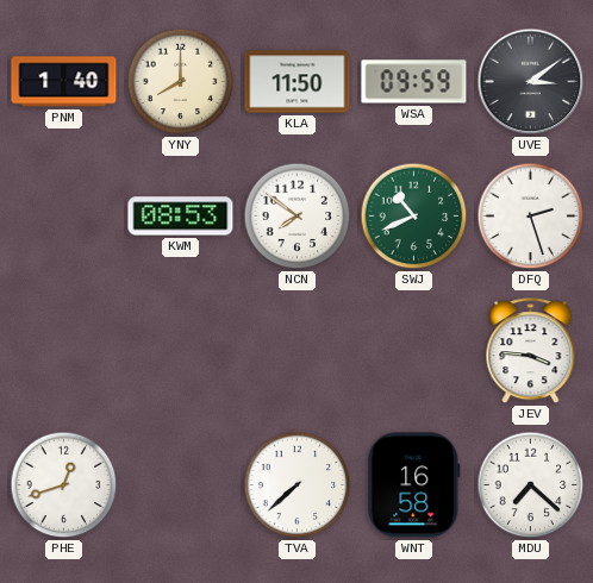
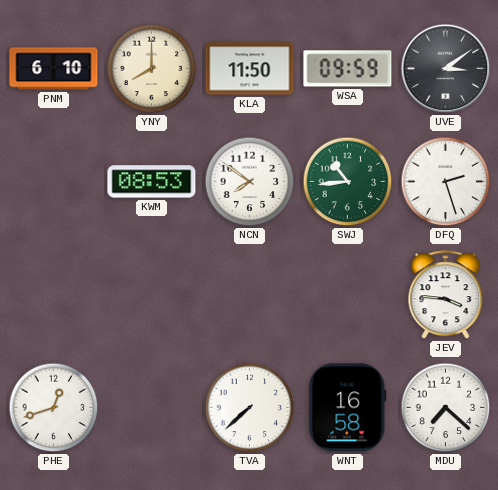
PNM: 1:40 -> 6:10
SWJ: 10:41 -> 10:44
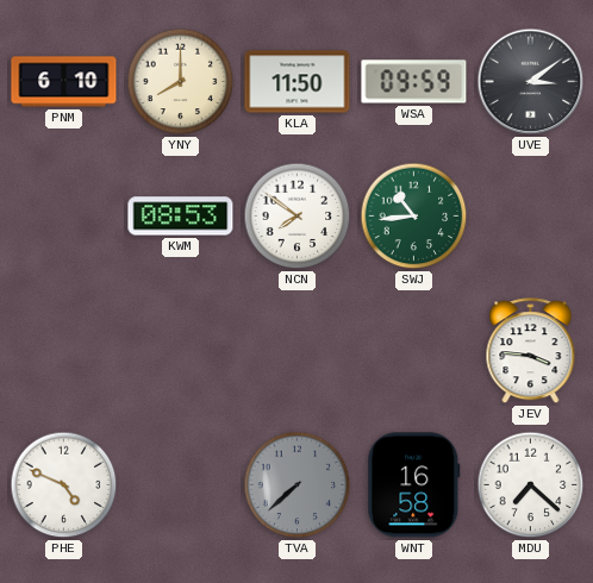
DFQ: 2:27 -> none
PHE: 12:42 -> 4:49
TVA dial: white -> grey
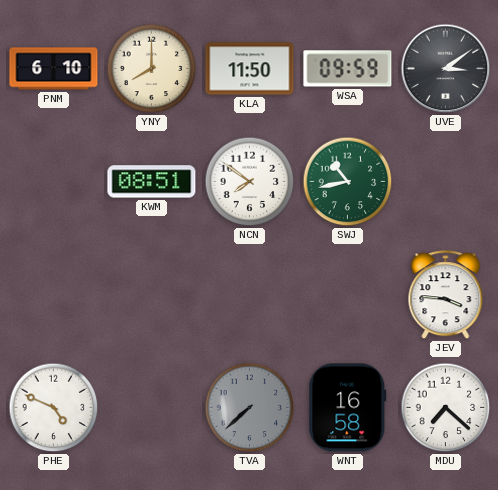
KWM: 08:53 -> 08:51
SWJ: 10:44 -> 10:43
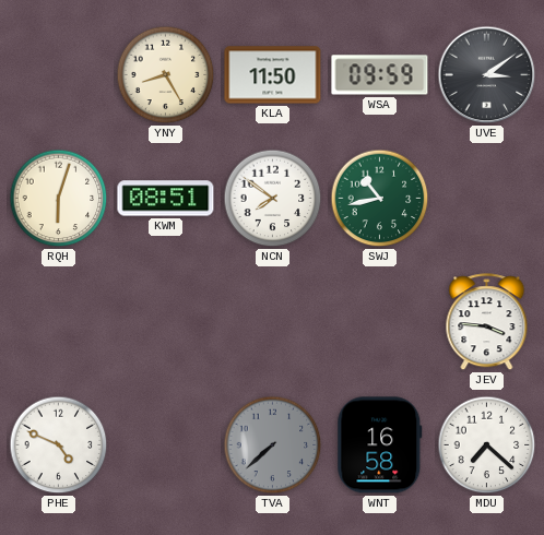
PNM: 6:10 -> none
YNY: 8:00 -> 8:25
RQH: none -> 6:03
